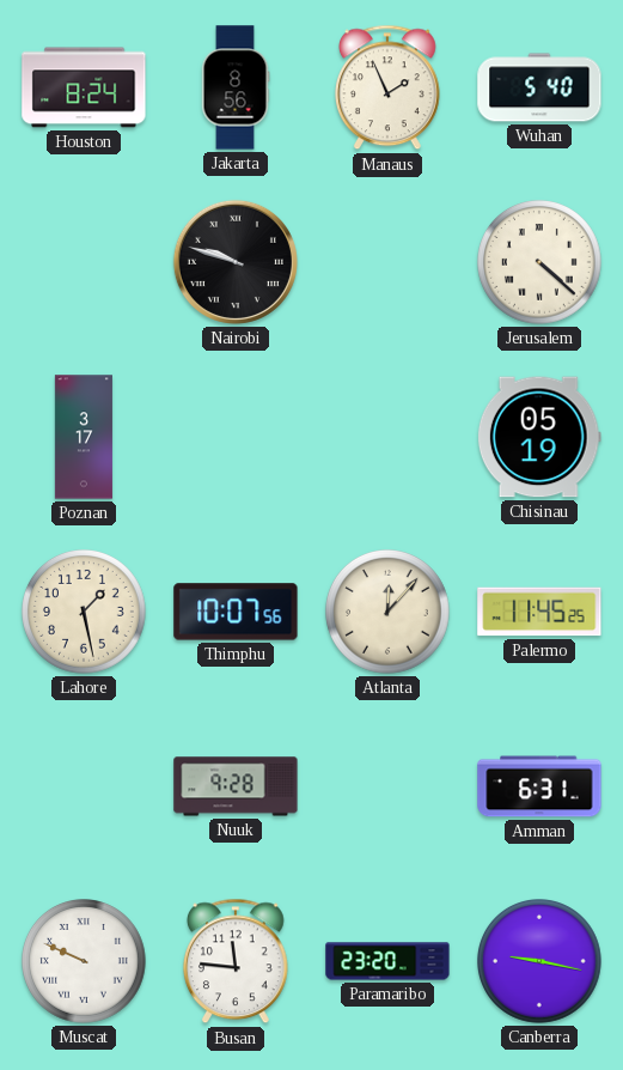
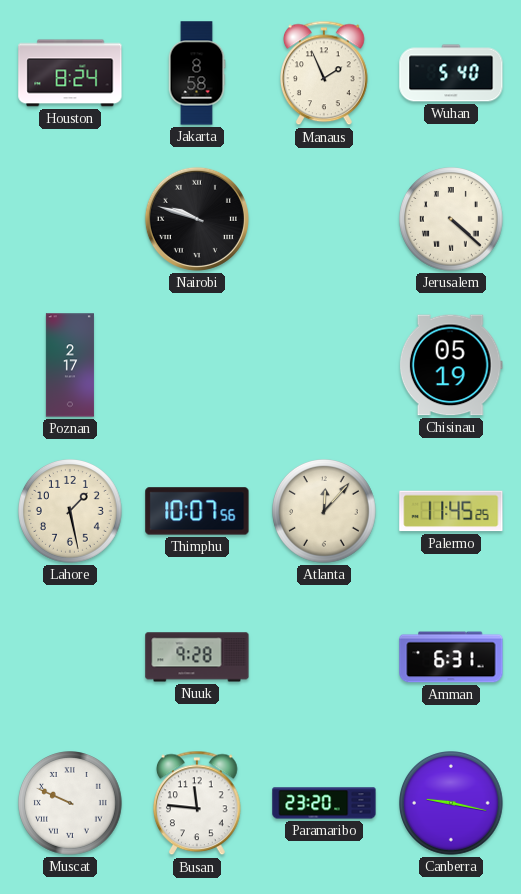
Jakarta: 8:56 -> 8:58
Poznan: 3:17 -> 2:17
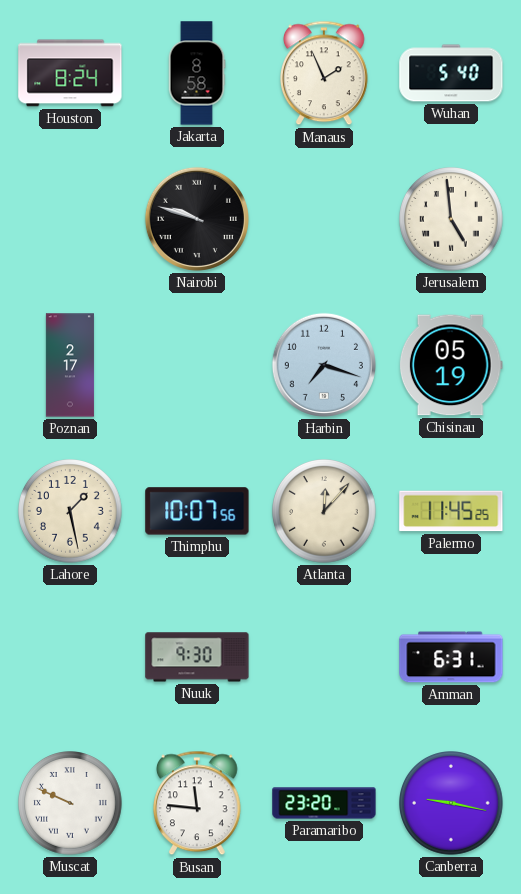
Jerusalem: 4:22 -> 4:59
Harbin: none -> 7:18
Nuuk: 9:28 -> 9:30
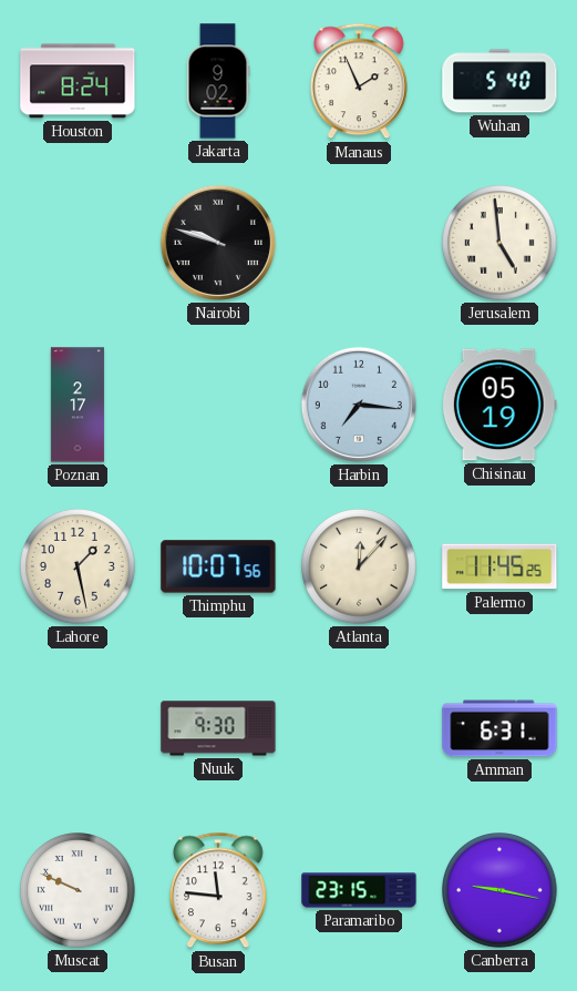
Jakarta: 8:58 -> 9:02
Harbin: 7:18 -> 7:16
Paramaribo: 23:20 -> 23:15
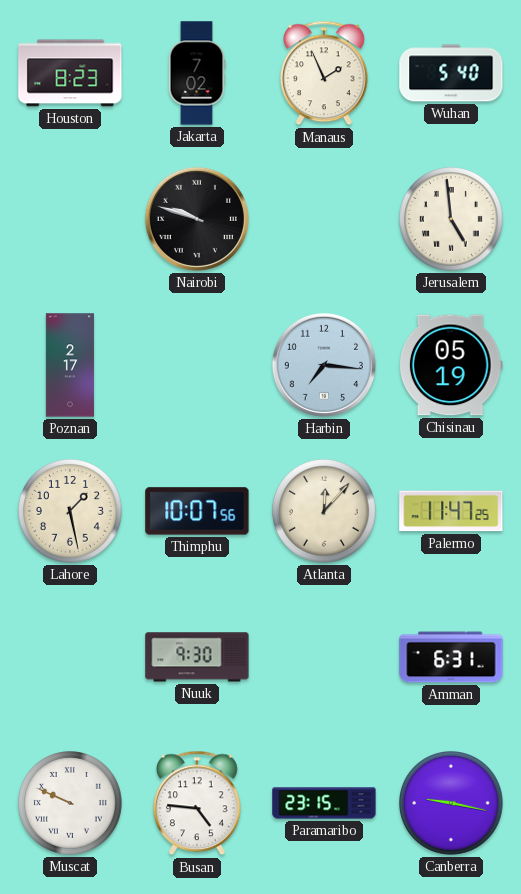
Houston: 8:24 -> 8:23
Jakarta: 9:02 -> 7:02
Palermo: 11:45 -> 11:47
Busan: 11:46 -> 4:46
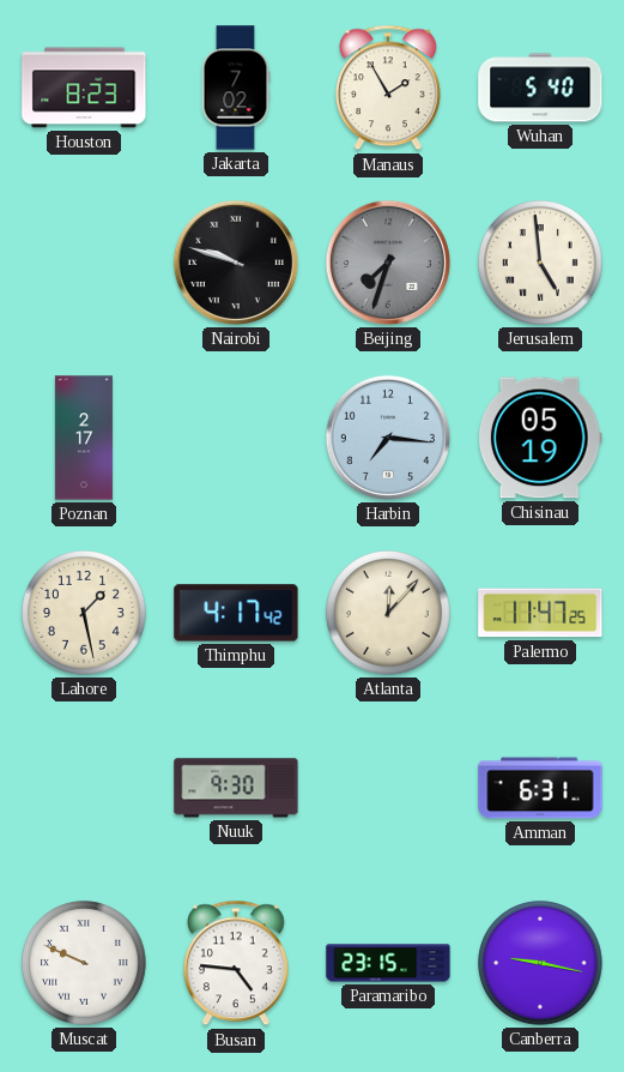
Manaus: 1:56 -> 1:55
Beijing: none -> 7:33
Thimphu: 10:07 -> 4:17
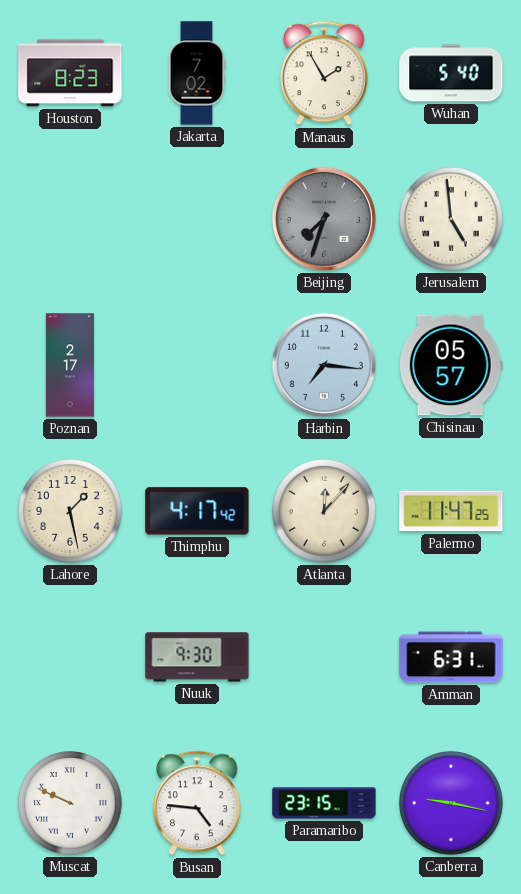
Nairobi: 9:48 -> none
Chisinau: 05:19 -> 05:57
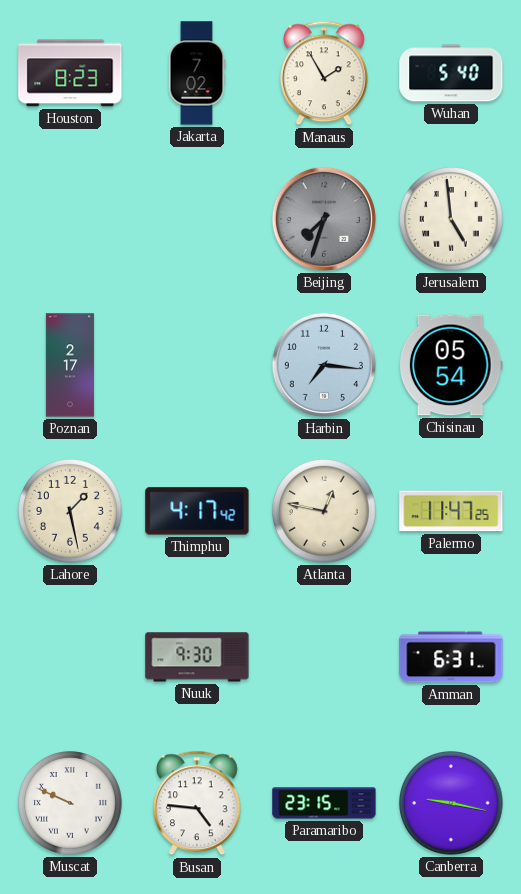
Chisinau: 05:57 -> 05:54
Atlanta: 12:07 -> 12:47
